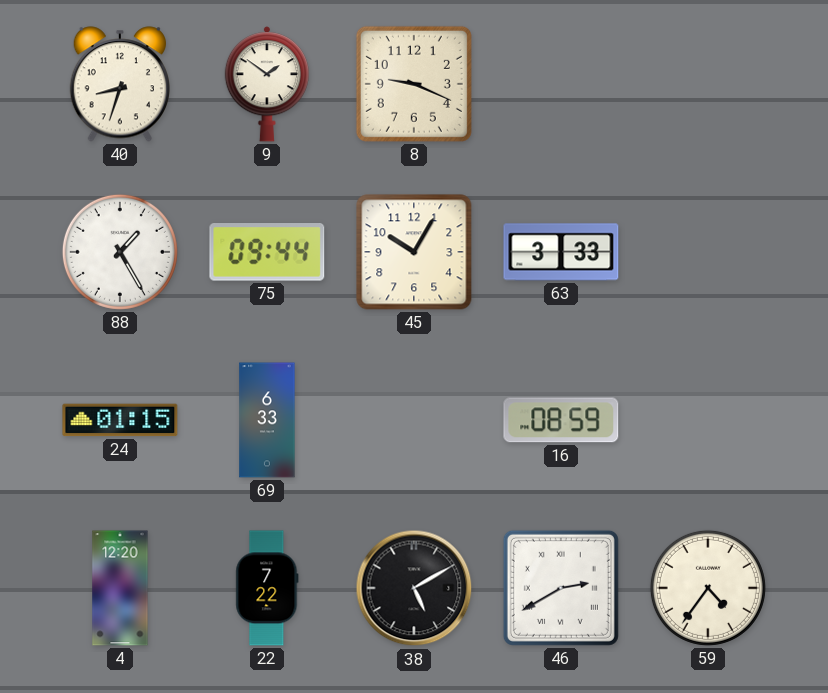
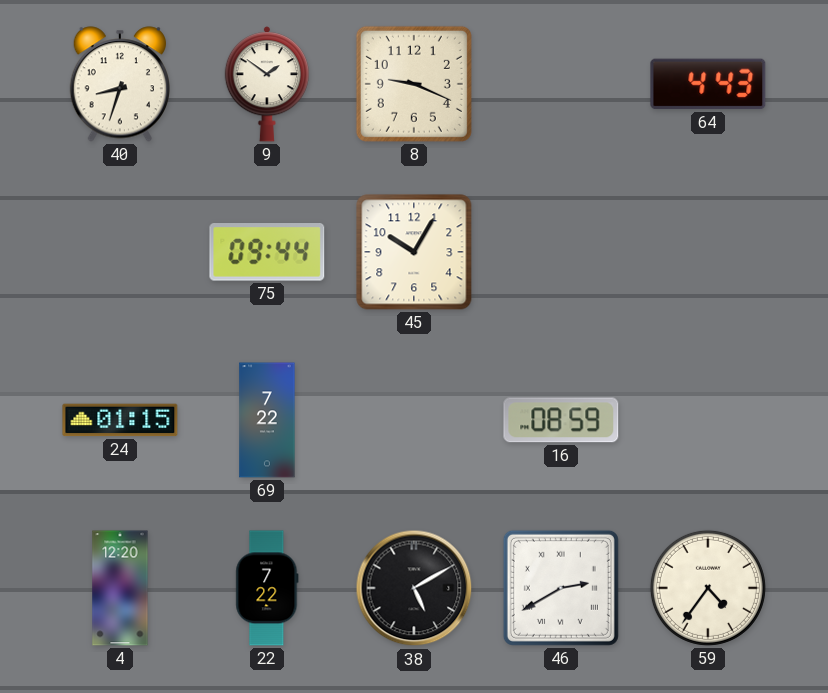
64: none -> 4:43
88: 1:25 -> none
63: 3:33 -> none
69: 6:33 -> 7:22
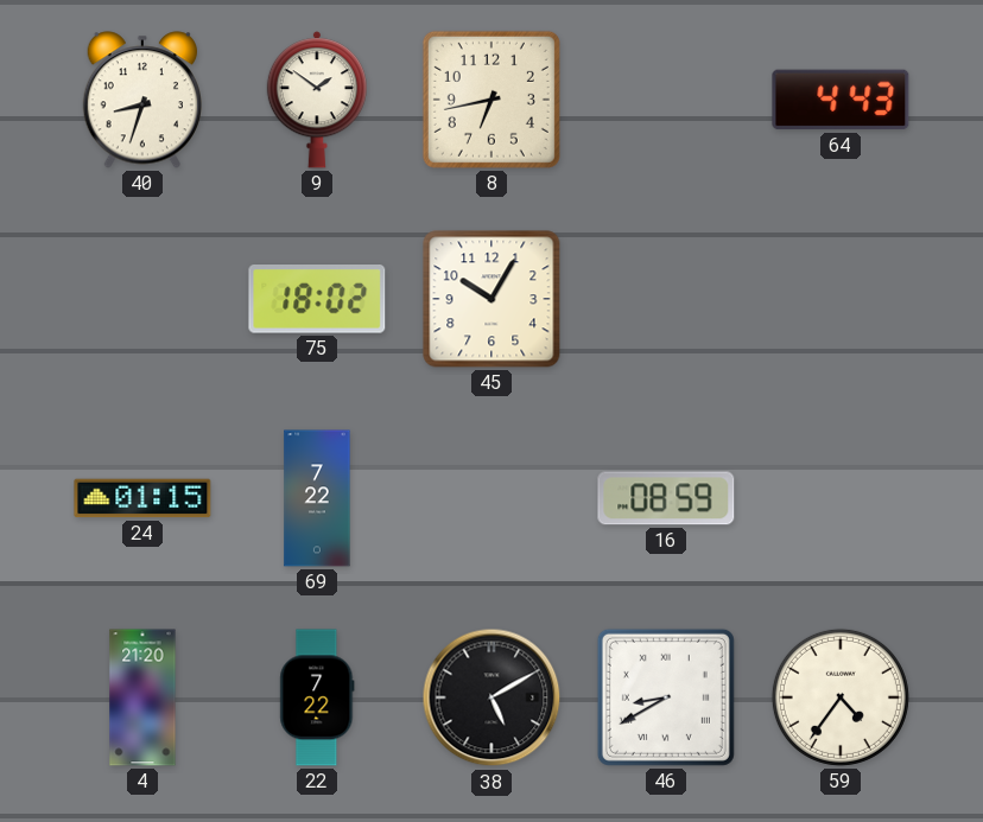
8: 9:19 -> 6:43
75: 09:44 -> 18:02
4: 12:20 -> 21:20
46: 2:40 -> 8:40
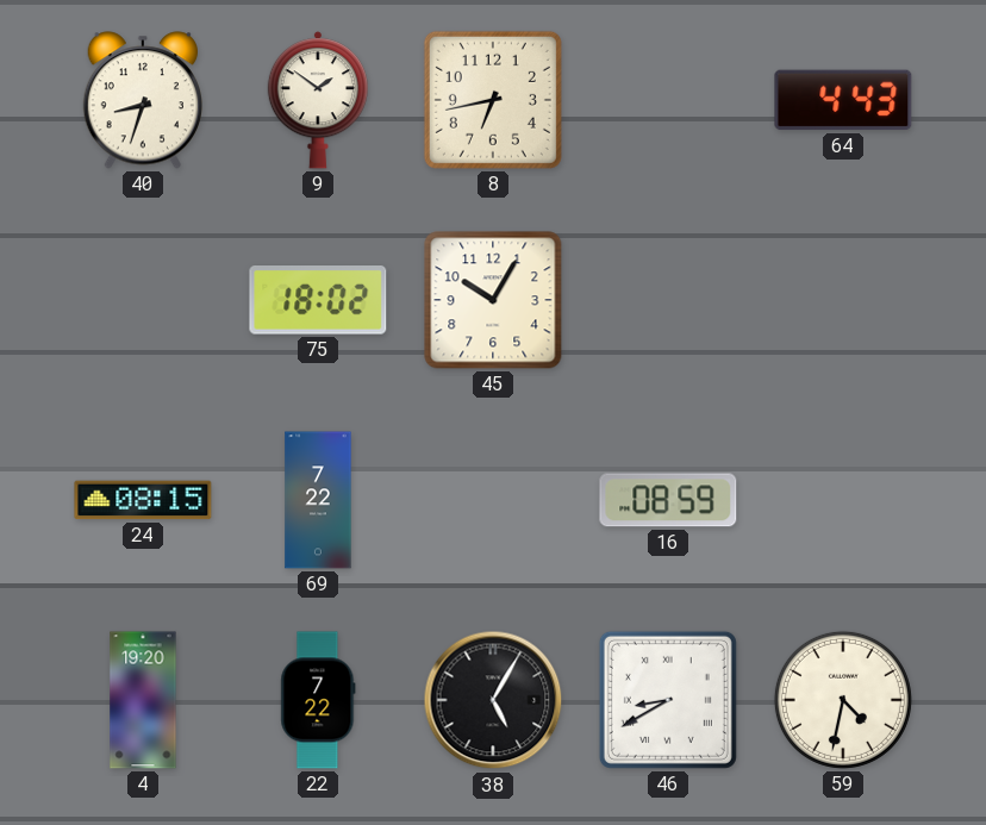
24: 01:15 -> 08:15
4: 21:20 -> 19:20
38: 5:10 -> 5:05
59: 4:36 -> 4:32
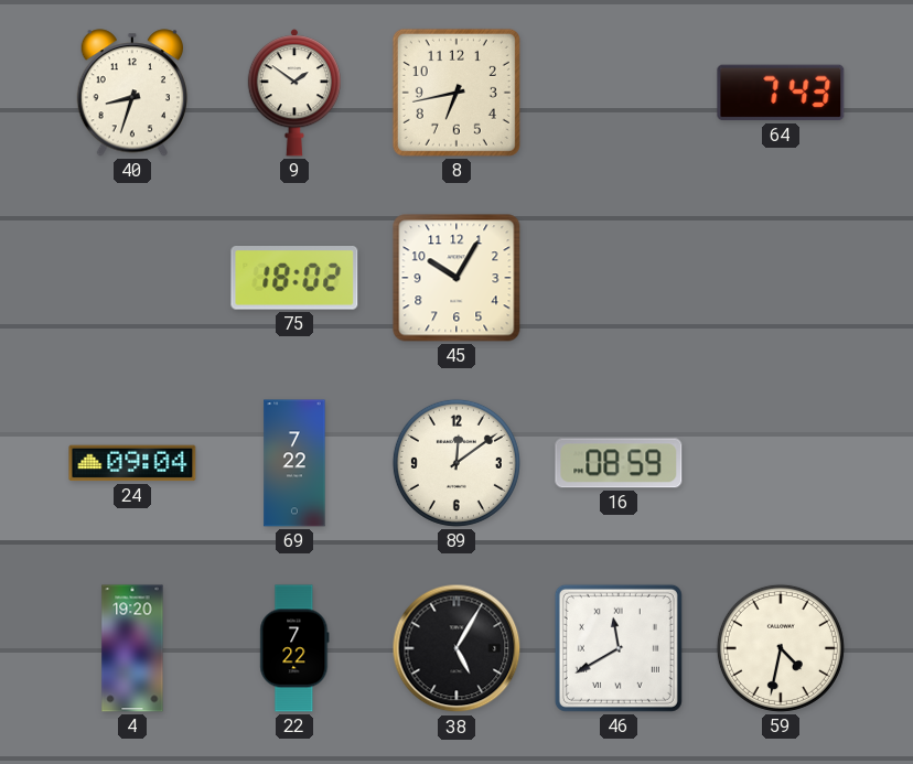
64: 4:43 -> 7:43
24: 08:15 -> 09:04
89: none -> 12:09
46: 8:40 -> 11:40
